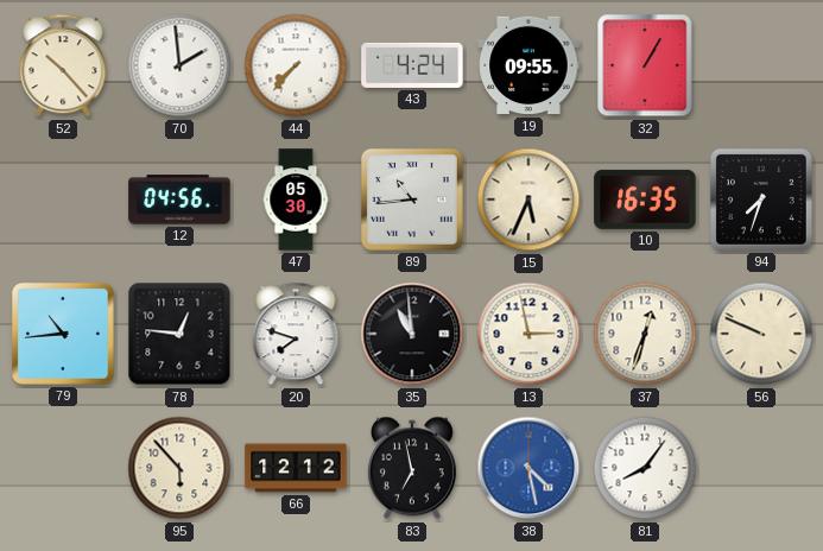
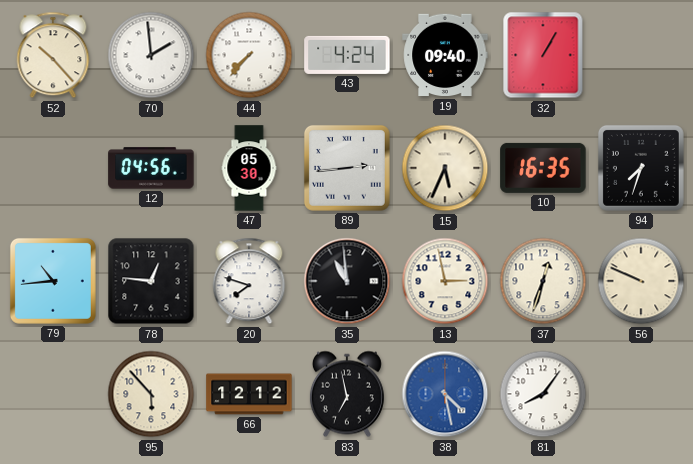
19: 09:55 -> 09:40
89: 10:44 -> 2:44
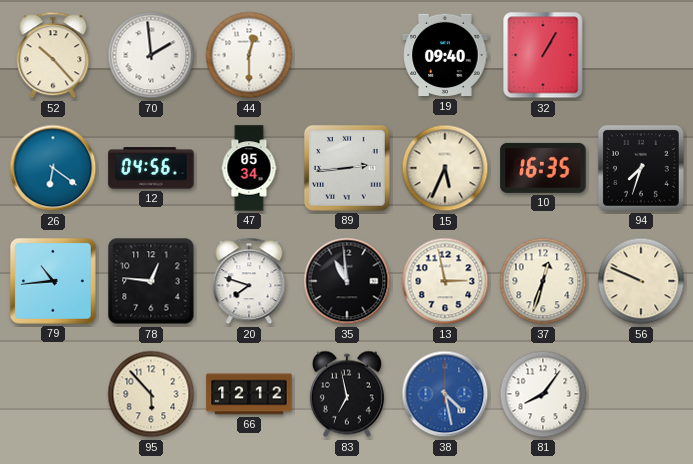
44: 7:37 -> 12:30
43: 4:24 -> none
26: none -> 6:21
47: 05:30 -> 05:34
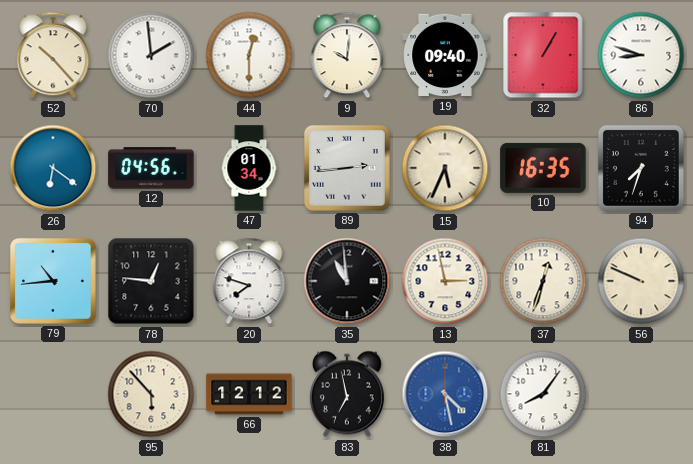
9: none -> 10:01
86: none -> 8:48
47: 05:34 -> 01:34
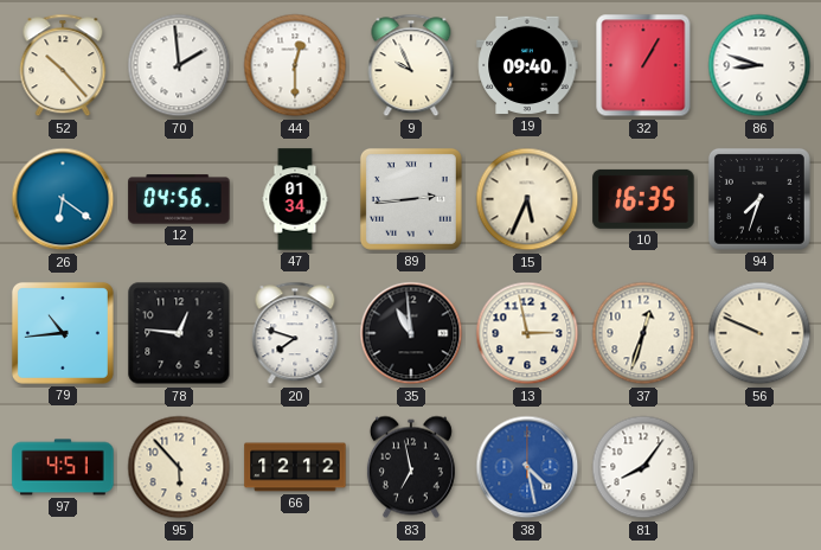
9: 10:01 -> 9:56
97: none -> 4:51
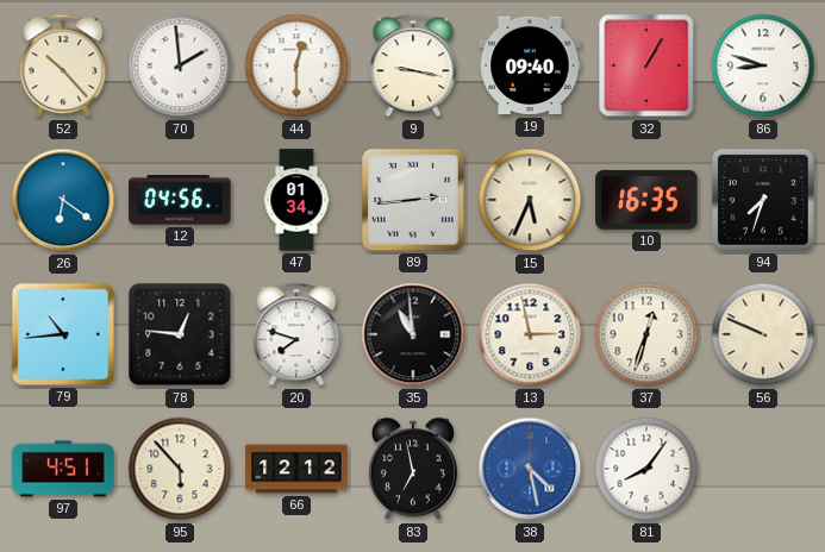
9: 9:56 -> 9:17
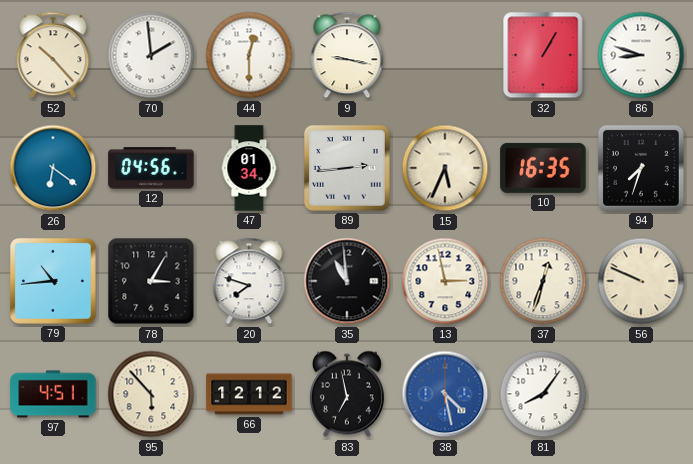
19: 09:40 -> none
78: 12:46 -> 3:05
